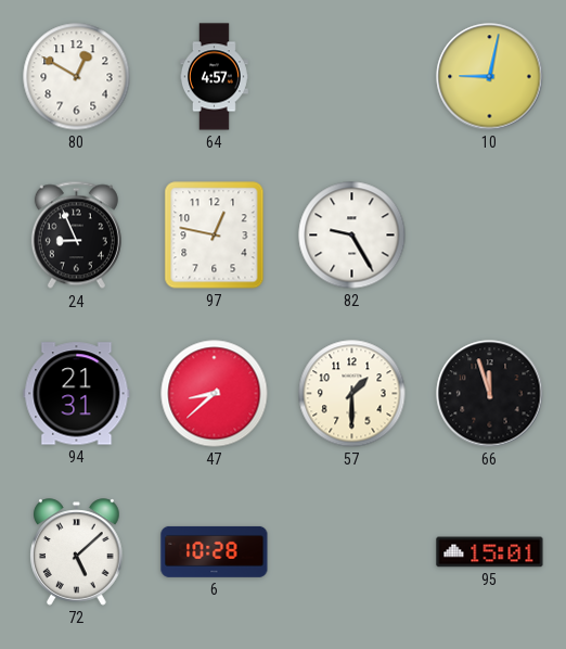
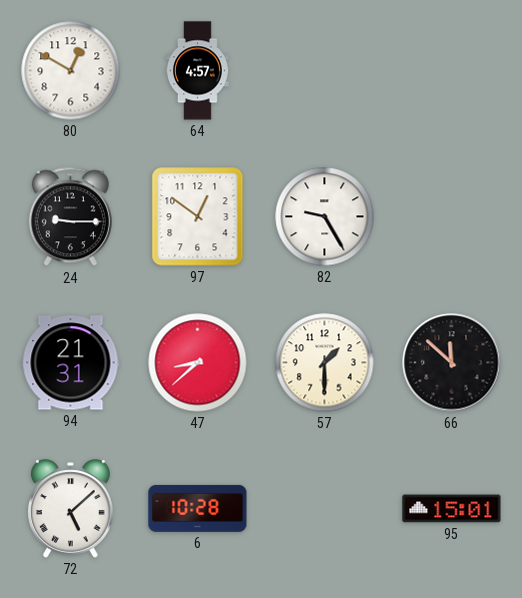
10: 9:02 -> none
24: 8:56 -> 9:15
97: 12:47 -> 12:51
66: 11:57 -> 11:52
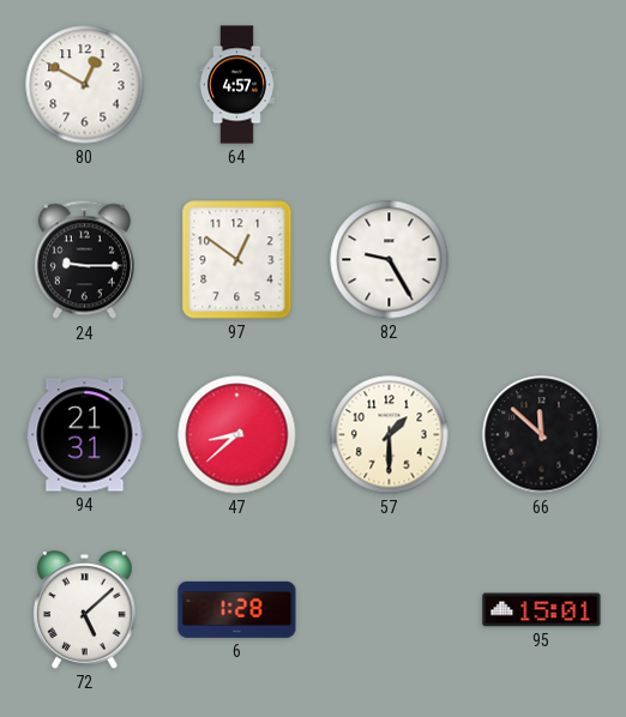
6: 10:28 -> 1:28
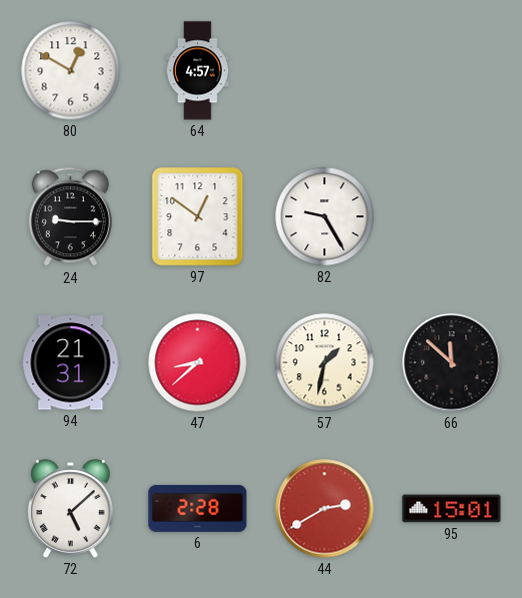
57: 1:30 -> 1:32
6: 1:28 -> 2:28
44: none -> 2:40
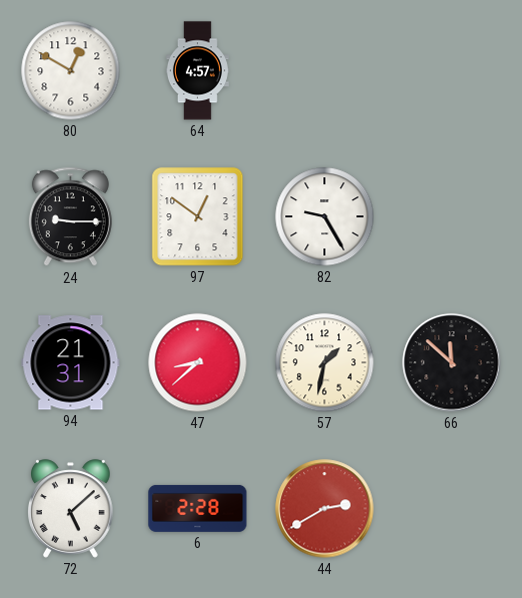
95: 15:01 -> none
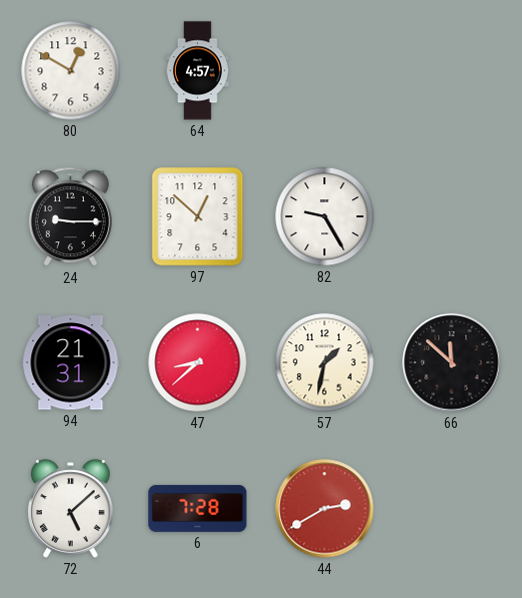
97: 12:51 -> 12:52
6: 2:28 -> 7:28
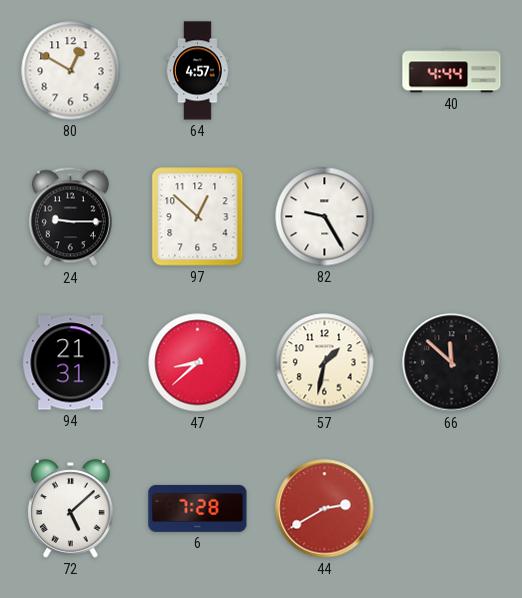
40: none -> 4:44
